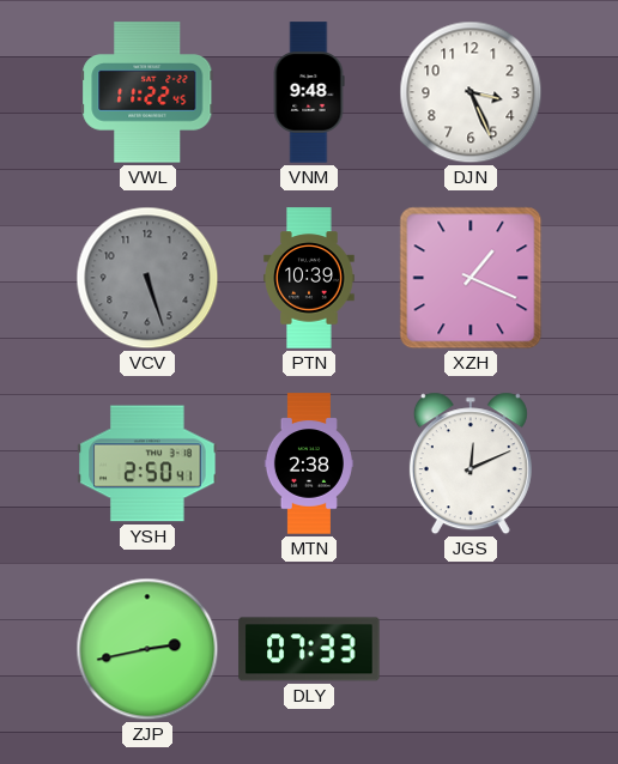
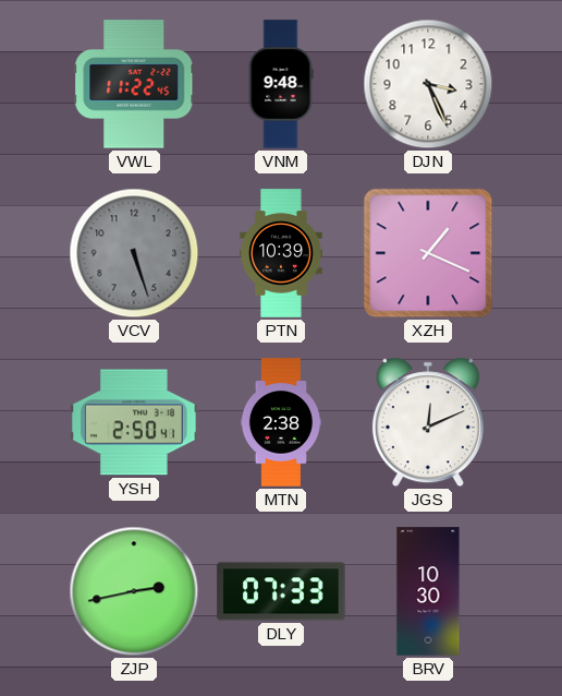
BRV: none -> 10:30
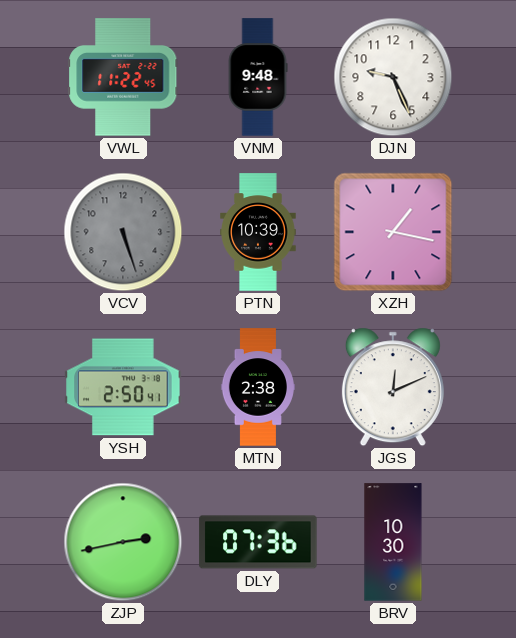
DJN: 3:26 -> 9:26
XZH: 1:19 -> 1:17
DLY: 07:33 -> 07:36
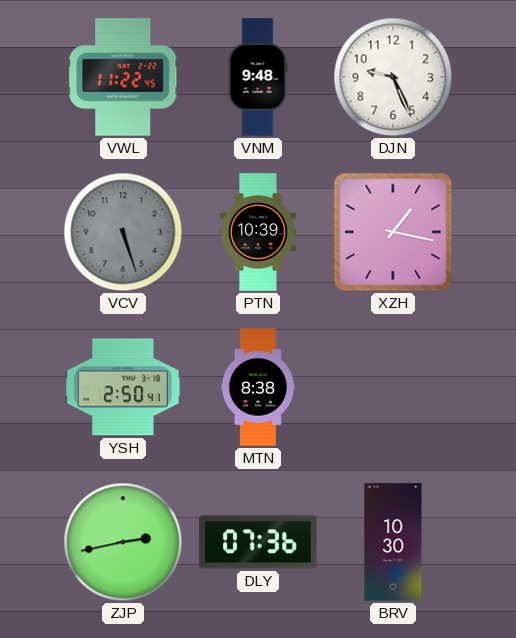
MTN: 2:38 -> 8:38
JGS: 12:11 -> none
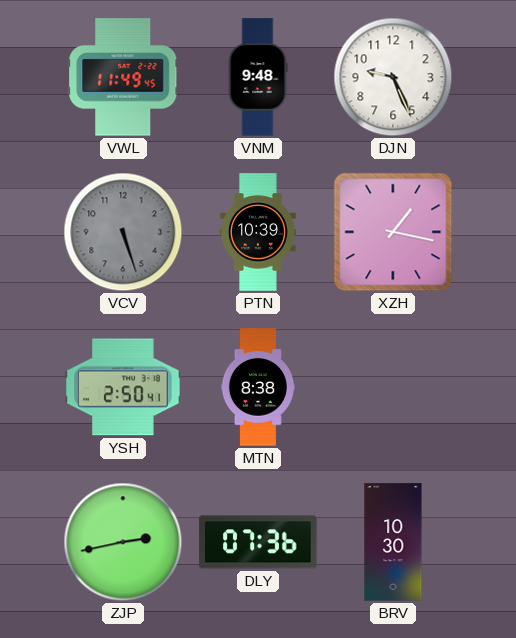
VWL: 11:22 -> 11:49
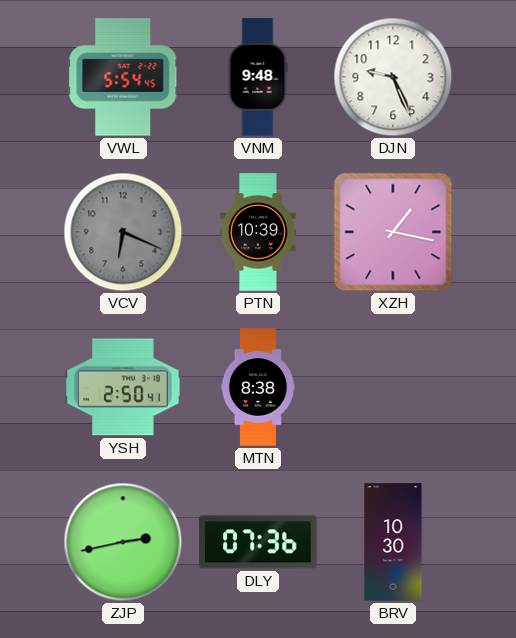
VWL: 11:49 -> 5:54
VCV: 5:27 -> 6:19
